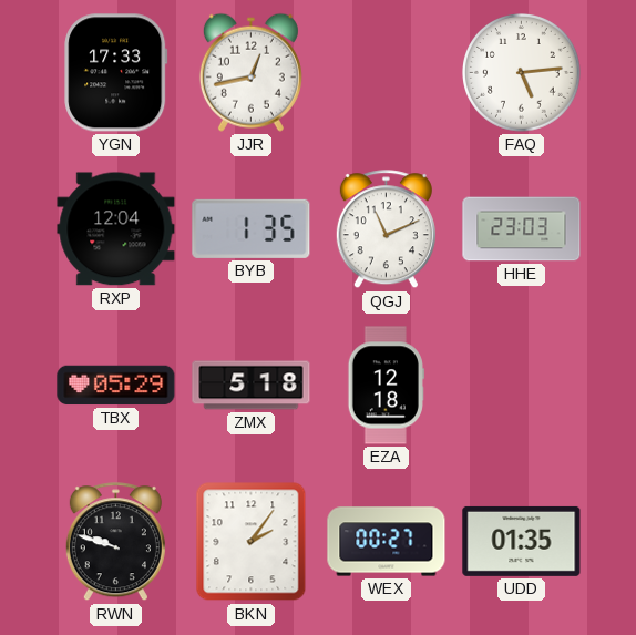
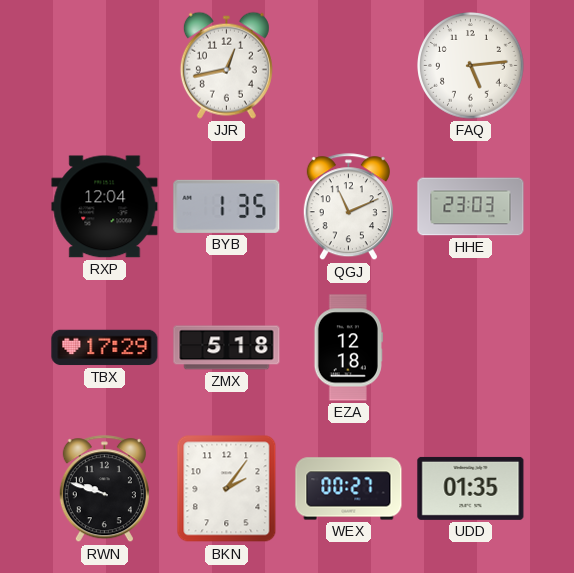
YGN: 17:33 -> none
TBX: 05:29 -> 17:29
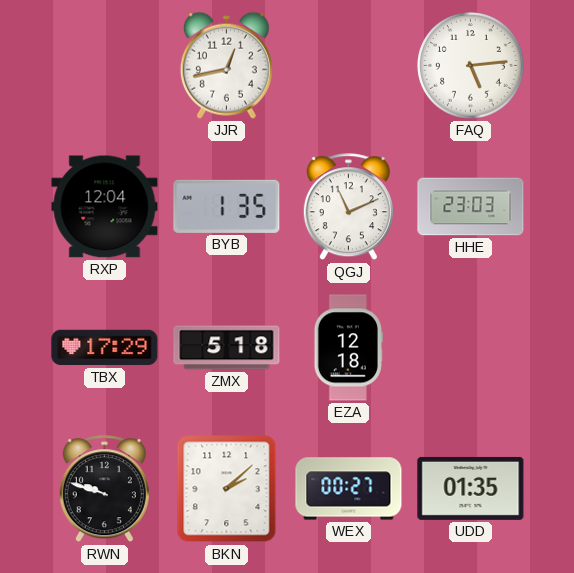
BKN: 2:06 -> 2:08
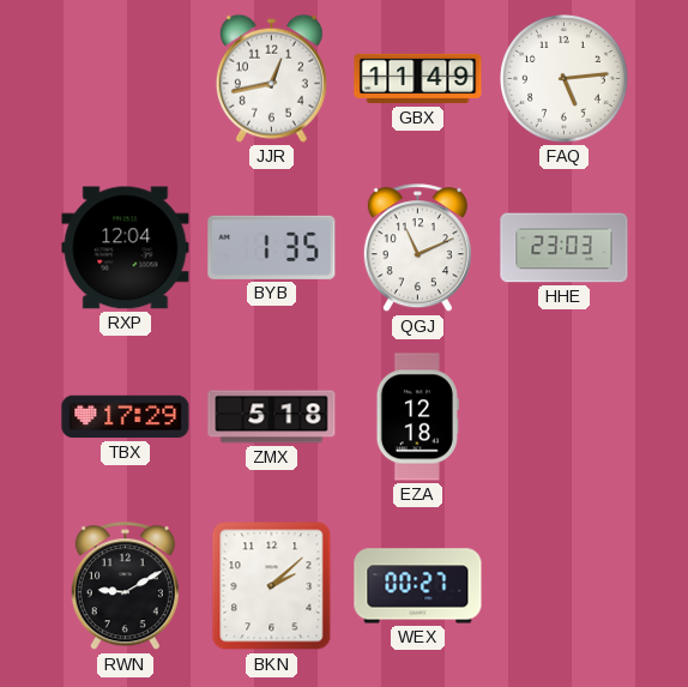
GBX: none -> 11:49
RWN: 9:48 -> 9:10
UDD: 01:35 -> none
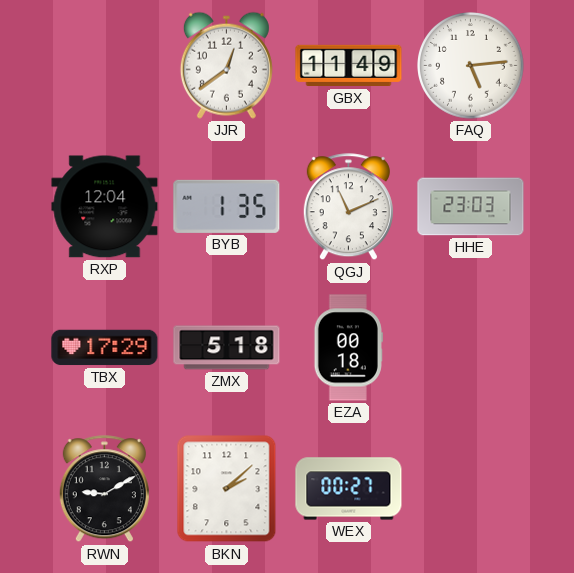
JJR: 12:43 -> 12:39
EZA: 12:18 -> 00:18
